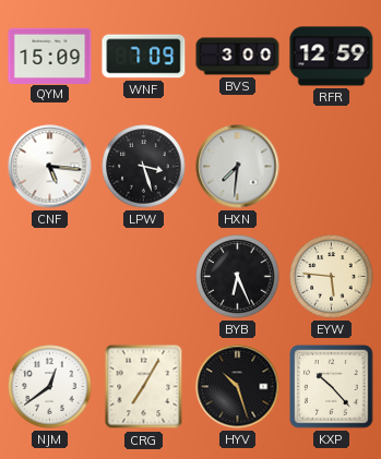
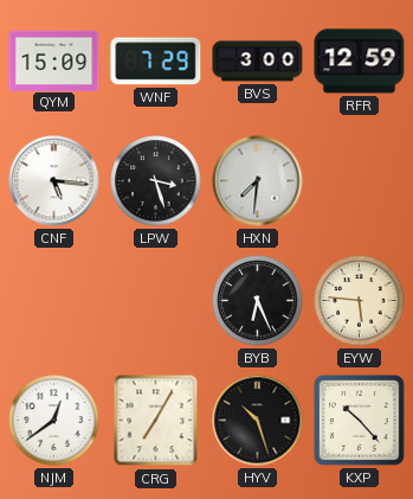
WNF: 7:09 -> 7:29
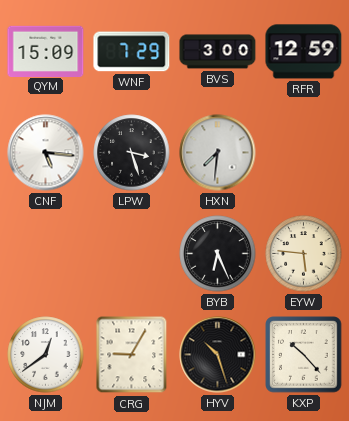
CRG: 7:05 -> 9:05
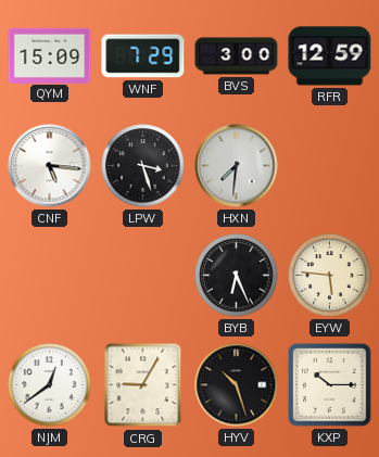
KXP: 10:23 -> 10:15
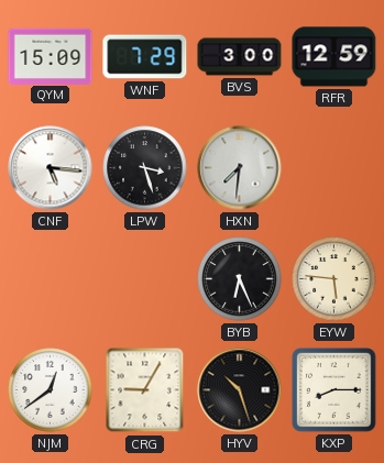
KXP: 10:15 -> 8:15
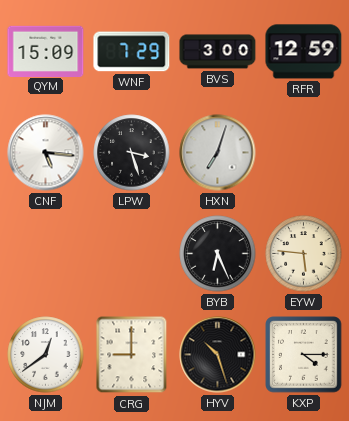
HXN: 7:31 -> 7:03
CRG: 9:05 -> 9:00
KXP: 8:15 -> 4:15
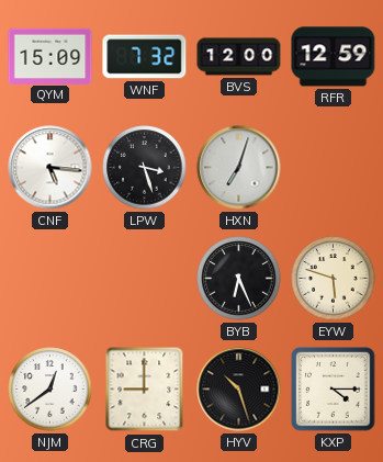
WNF: 7:29 -> 7:32
BVS: 3:00 -> 12:00
EYW: 5:46 -> 5:48
